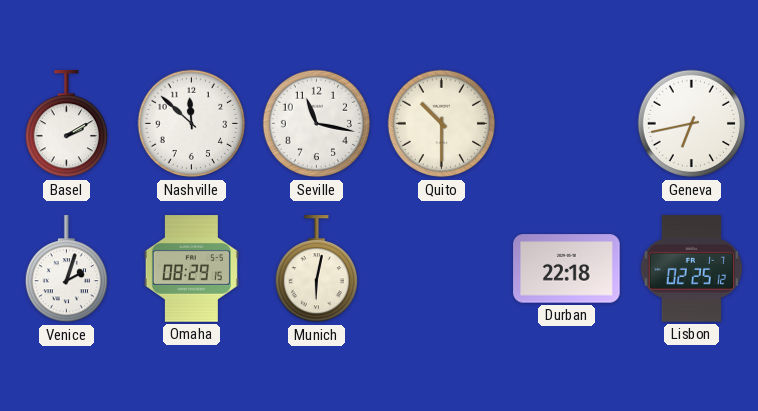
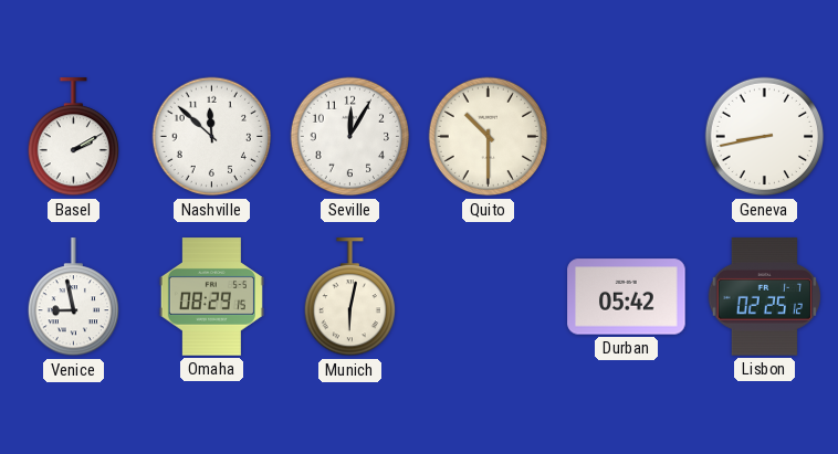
Seville: 11:17 -> 12:05
Geneva: 6:43 -> 8:43
Venice: 2:03 -> 8:58
Durban: 22:18 -> 05:42
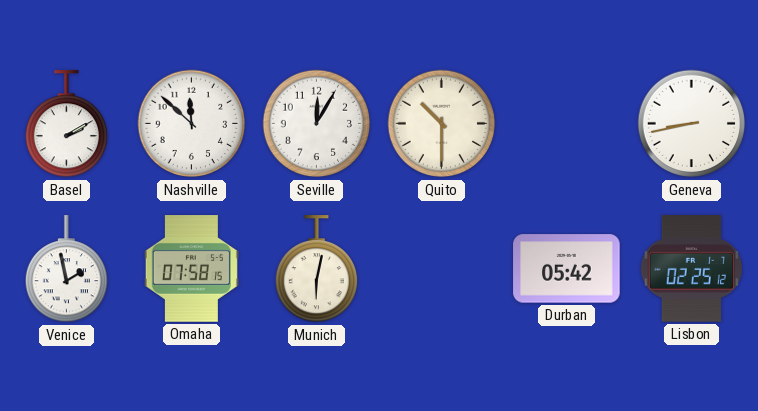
Venice: 8:58 -> 1:58
Omaha: 08:29 -> 07:58
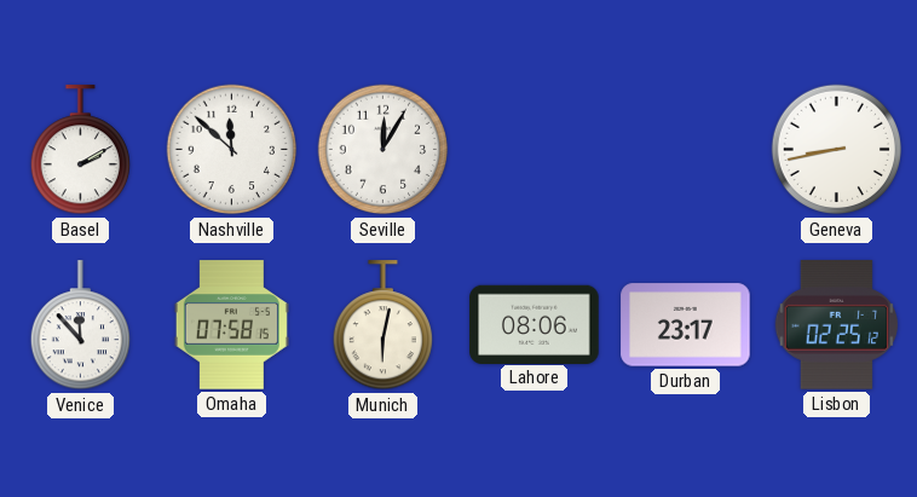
Quito: 10:30 -> none
Venice: 1:58 -> 11:53
Lahore: none -> 08:06
Durban: 05:42 -> 23:17
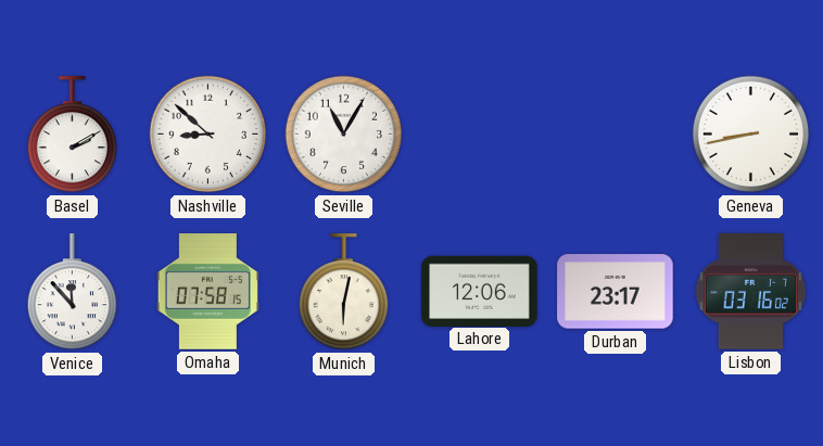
Nashville: 11:52 -> 8:52
Seville: 12:05 -> 11:05
Lahore: 08:06 -> 12:06
Lisbon: 02:25 -> 03:16
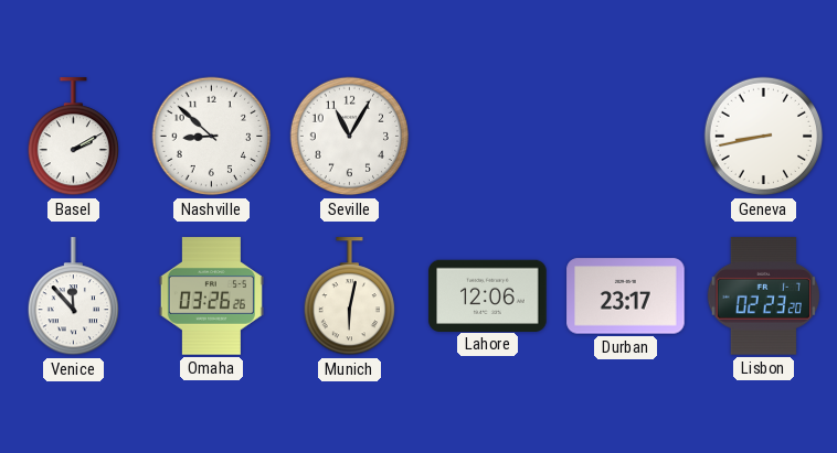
Omaha: 07:58 -> 03:26
Lisbon: 03:16 -> 02:23
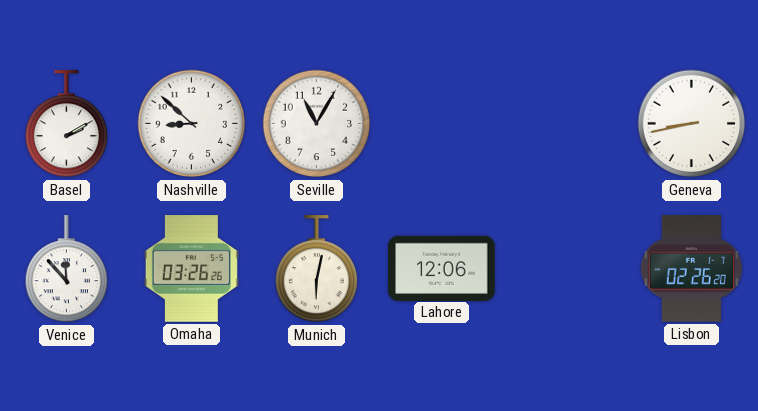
Durban: 23:17 -> none
Lisbon: 02:23 -> 02:26
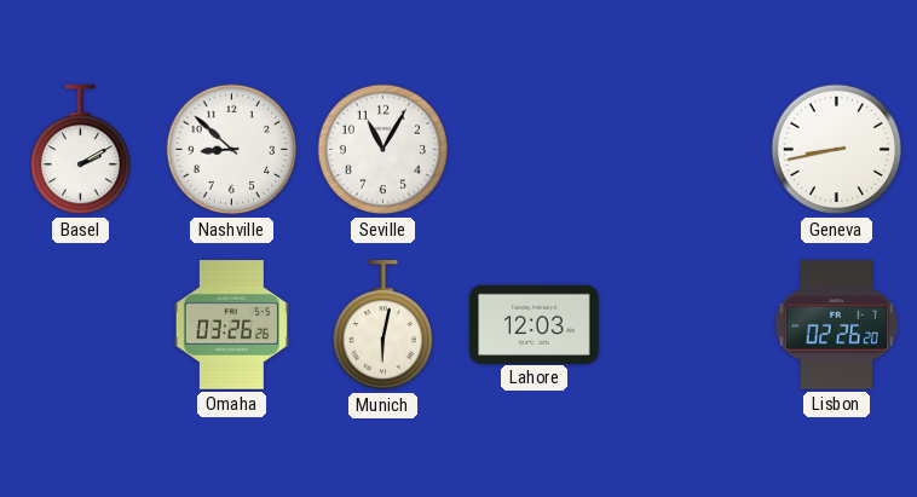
Venice: 11:53 -> none
Lahore: 12:06 -> 12:03
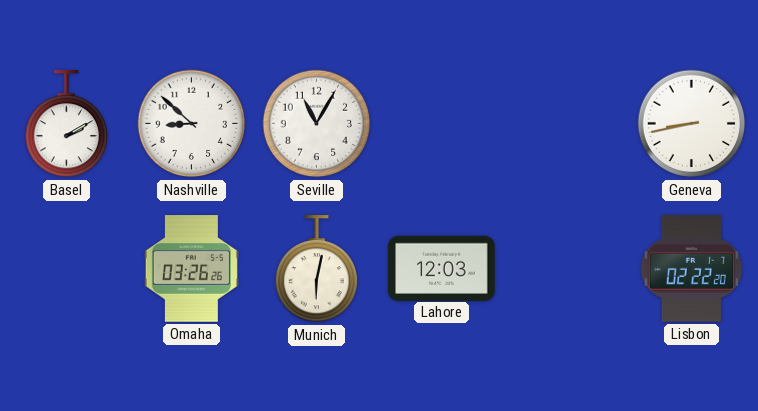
Lisbon: 02:26 -> 02:22
